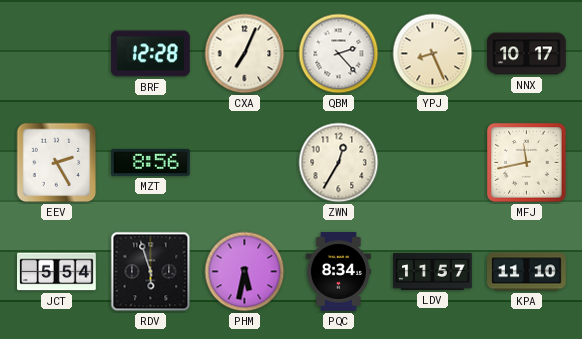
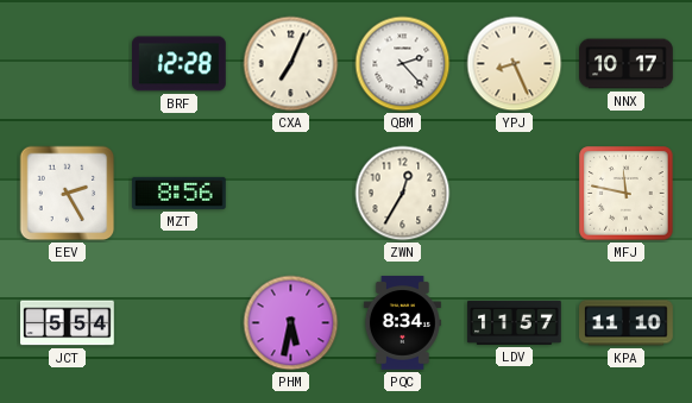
MFJ: 11:43 -> 11:47
RDV: 5:57 -> none
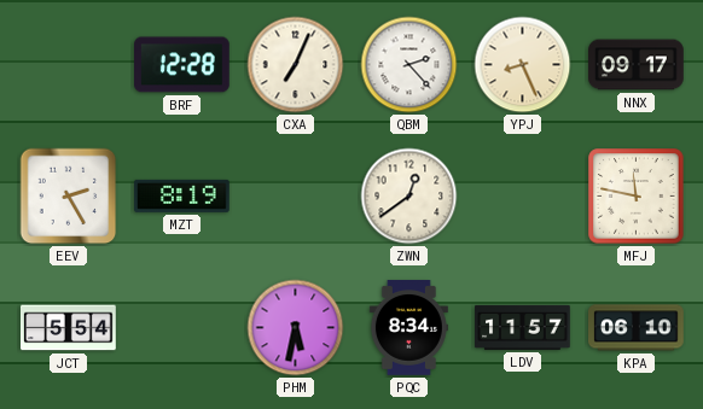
NNX: 10:17 -> 09:17
MZT: 8:56 -> 8:19
ZWN: 12:35 -> 12:39
KPA: 11:10 -> 06:10
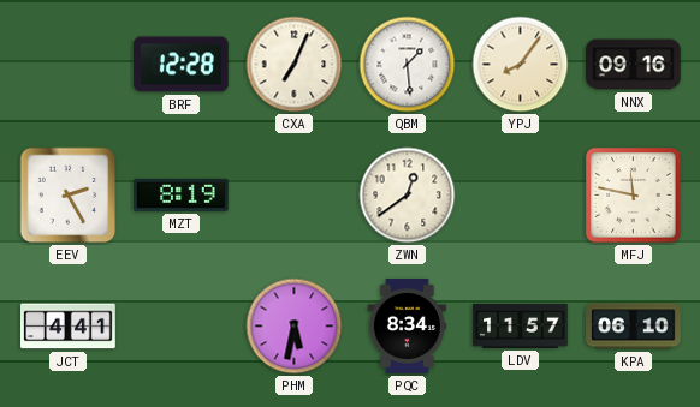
QBM: 2:23 -> 1:29
YPJ: 8:26 -> 8:06
NNX: 09:17 -> 09:16
JCT: 5:54 -> 4:41
